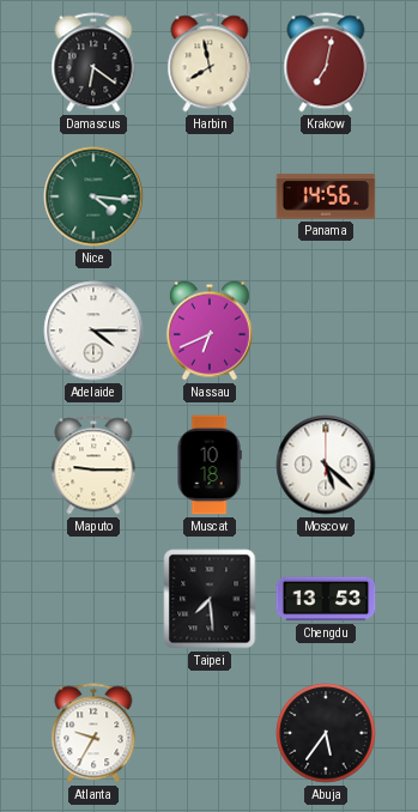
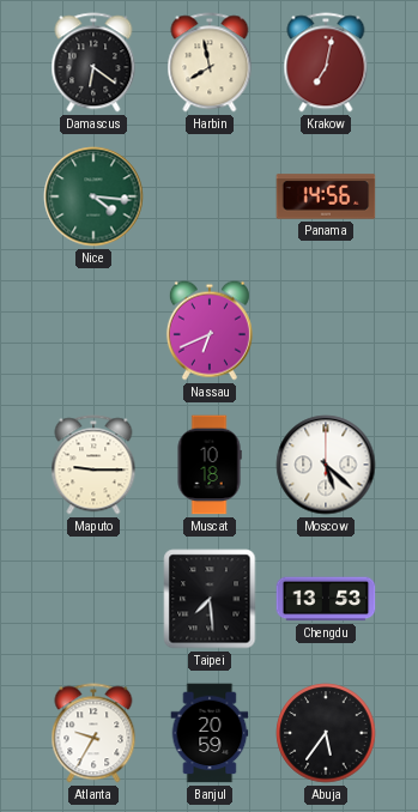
Adelaide: 4:15 -> none
Banjul: none -> 20:59
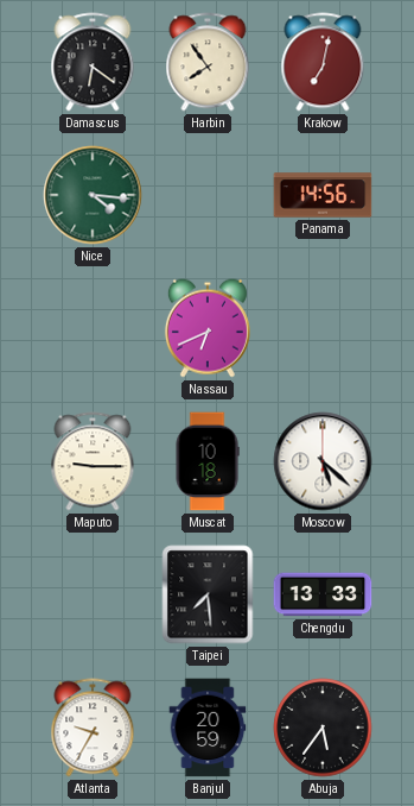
Harbin: 7:58 -> 7:54
Chengdu: 13:53 -> 13:33
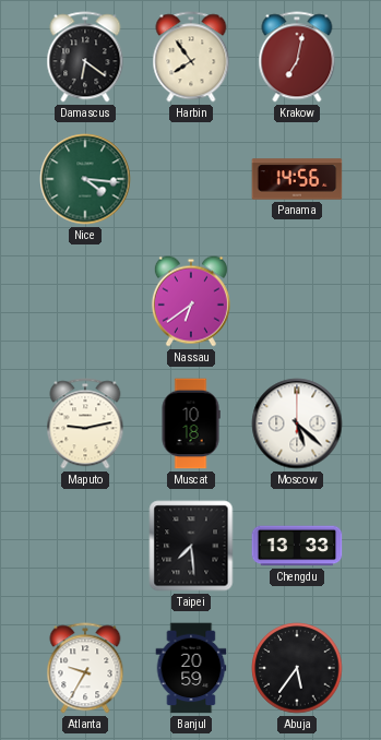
Nassau: 6:41 -> 6:39
Maputo: 9:15 -> 9:13
